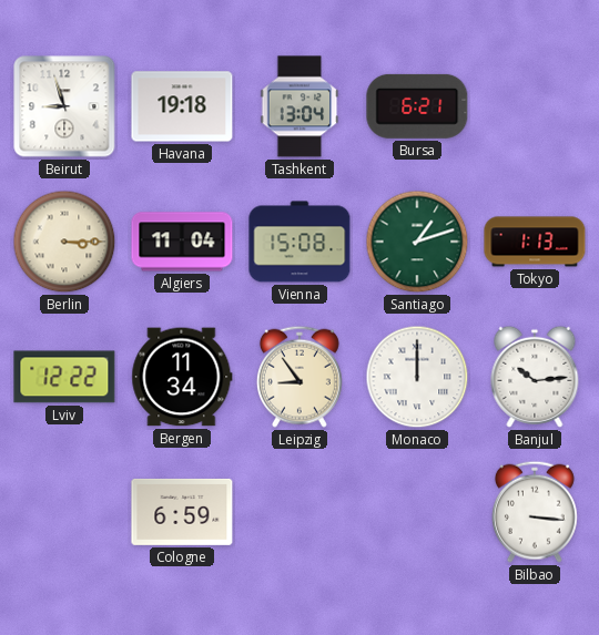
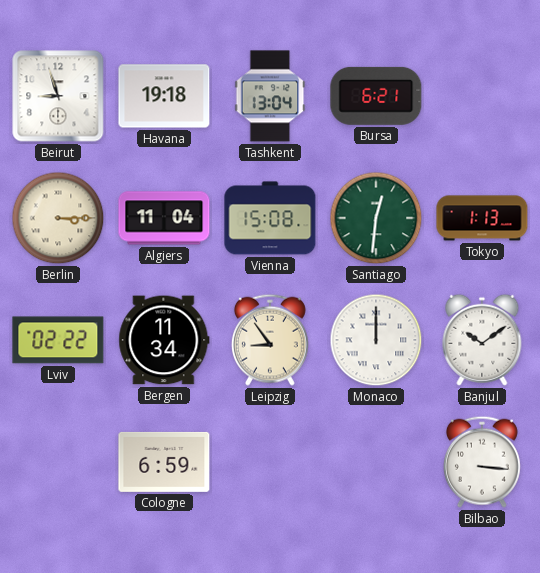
Santiago: 1:12 -> 12:31
Lviv: 12:22 -> 02:22
Banjul: 10:14 -> 10:09
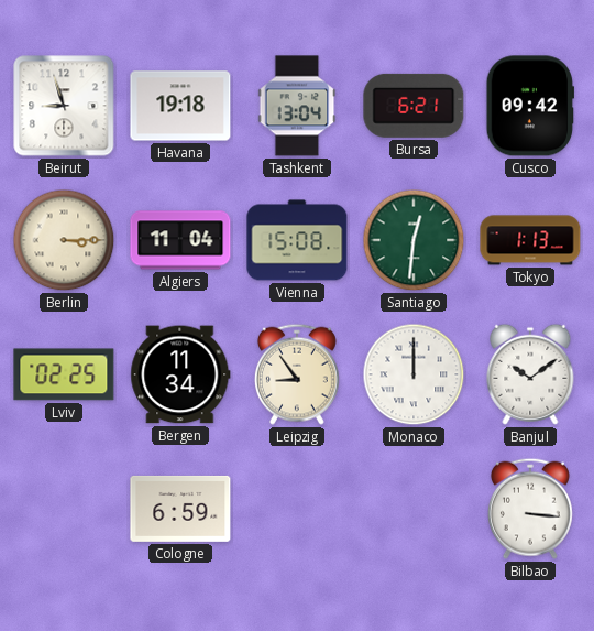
Cusco: none -> 09:42
Lviv: 02:22 -> 02:25
